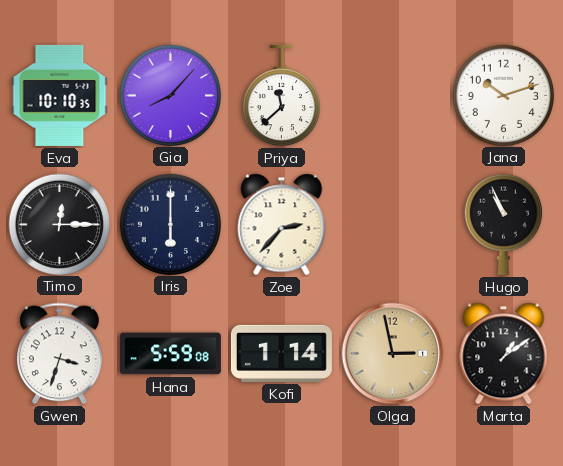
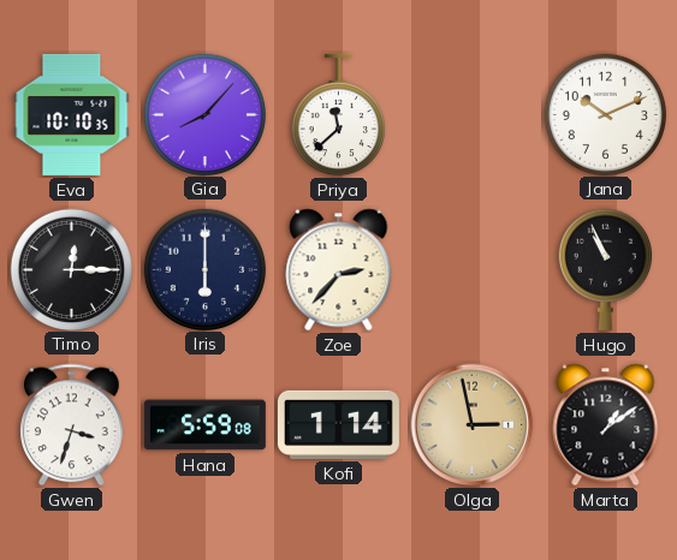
Jana: 10:12 -> 10:11
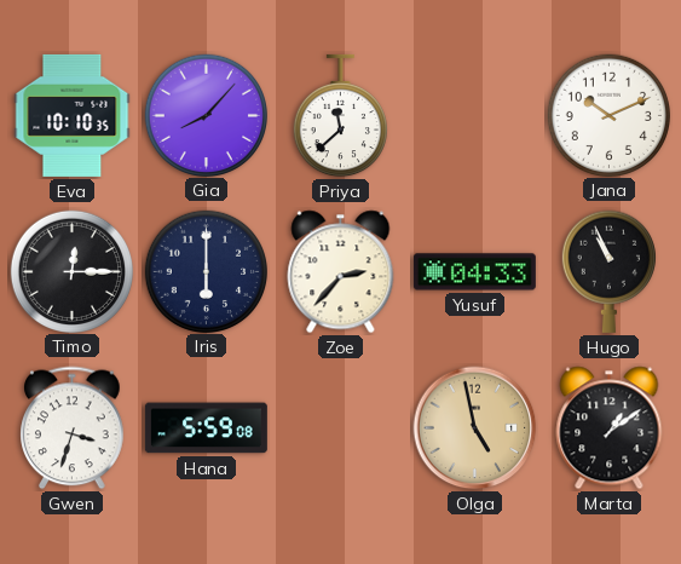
Yusuf: none -> 04:33
Kofi: 1:14 -> none
Olga: 2:58 -> 4:58
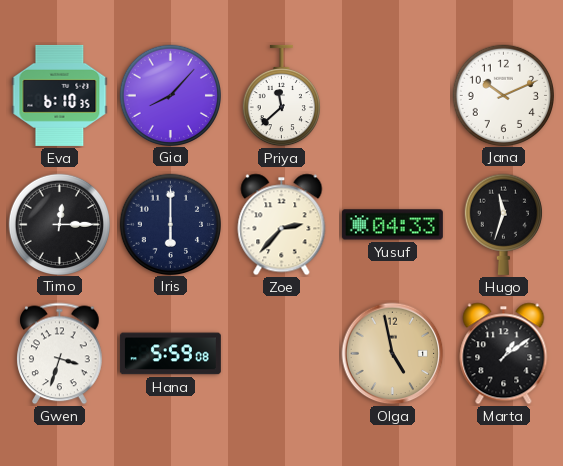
Eva: 10:10 -> 6:10
Hugo: 10:56 -> 11:33
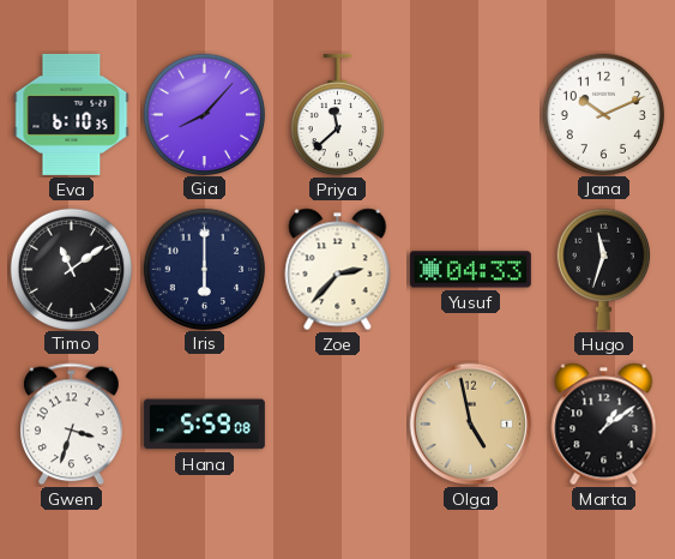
Timo: 12:15 -> 11:09
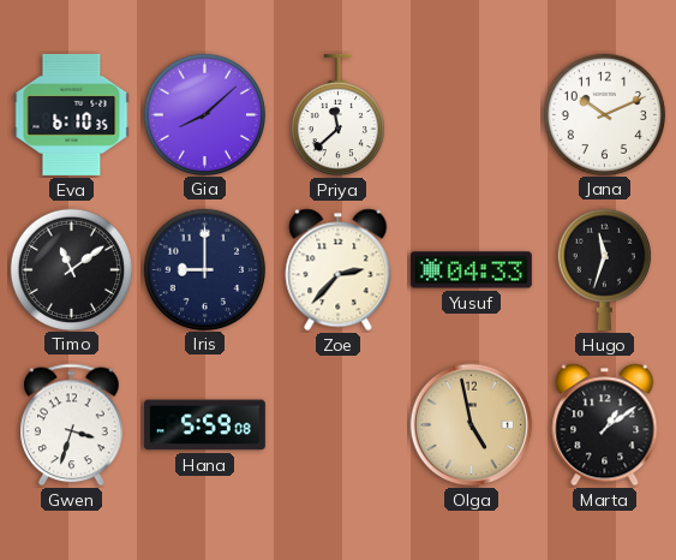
Gia: 8:07 -> 8:08
Iris: 6:00 -> 9:00
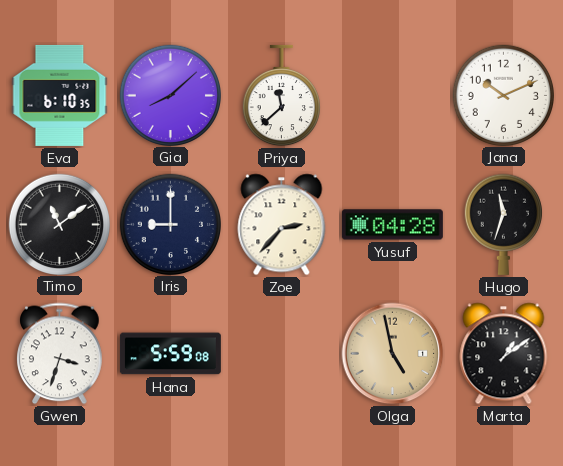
Yusuf: 04:33 -> 04:28
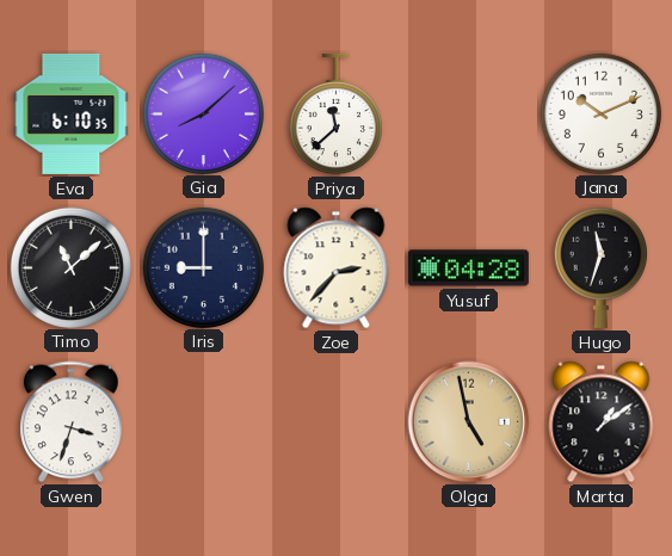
Timo: 11:09 -> 11:08
Hana: 5:59 -> none
